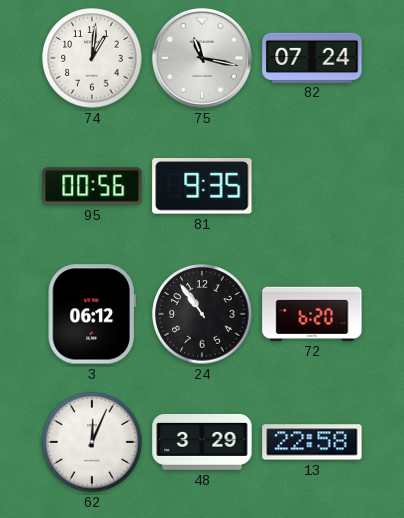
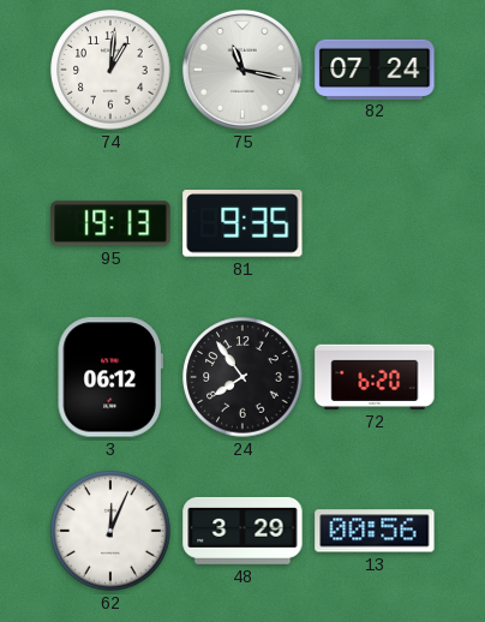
95: 00:56 -> 19:13
24: 10:54 -> 7:54
13: 22:58 -> 00:56
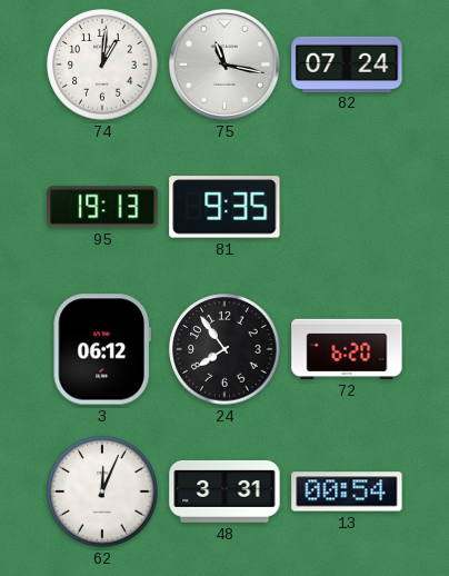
48: 3:29 -> 3:31
13: 00:56 -> 00:54
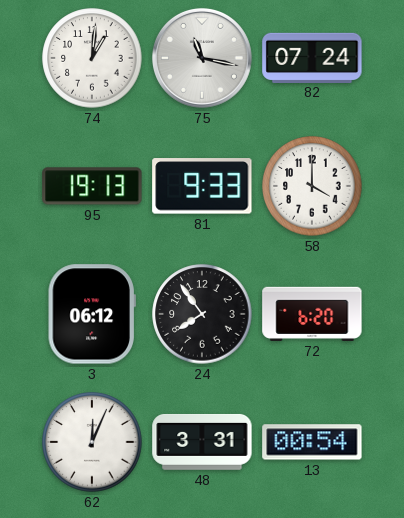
81: 9:35 -> 9:33
58: none -> 4:00
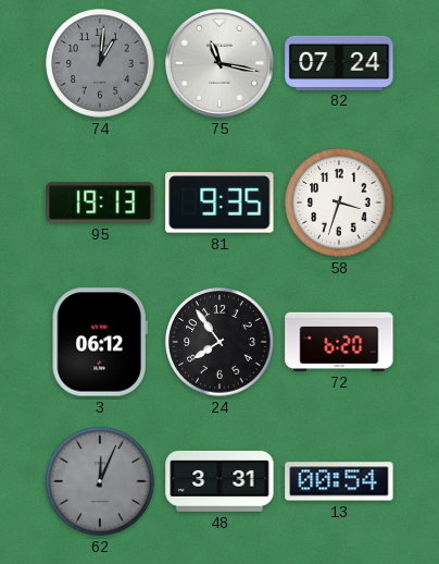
74 dial: white -> grey
81: 9:33 -> 9:35
58: 4:00 -> 3:33
62 dial: white -> grey
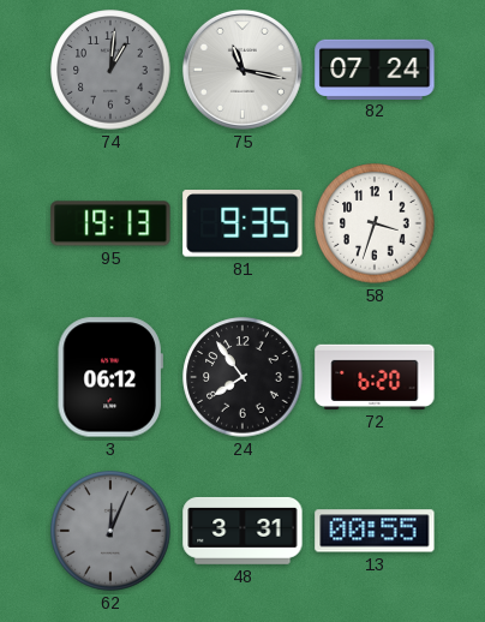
13: 00:54 -> 00:55
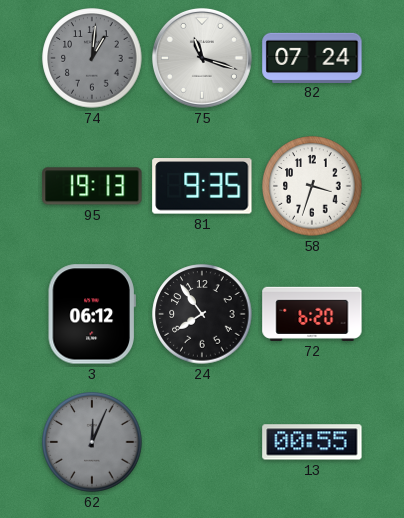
75: 11:17 -> 11:18
48: 3:31 -> none
